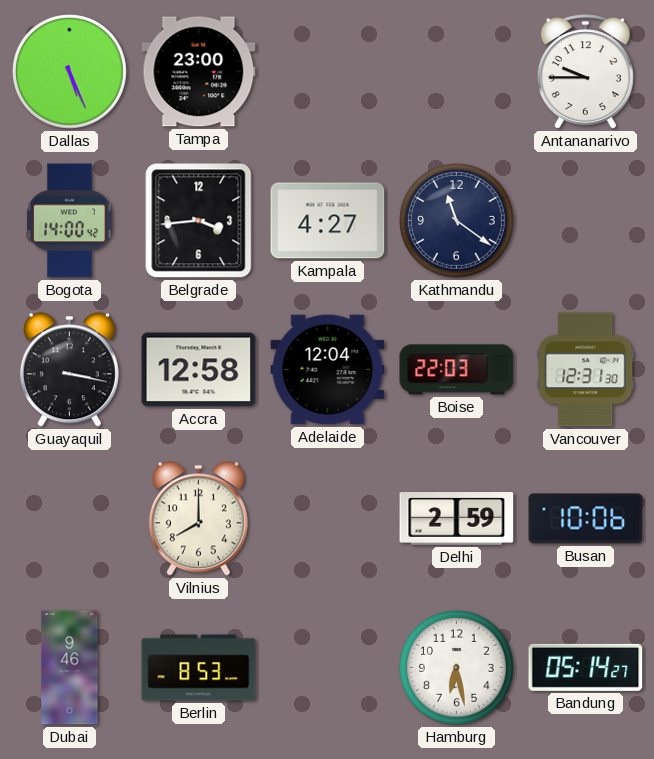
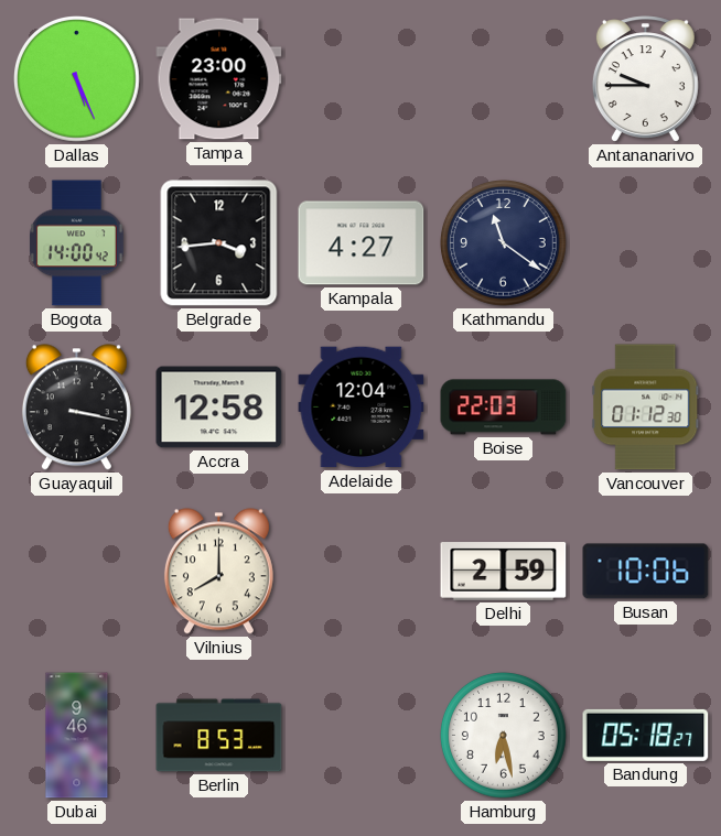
Vancouver: 12:31 -> 01:12
Bandung: 05:14 -> 05:18
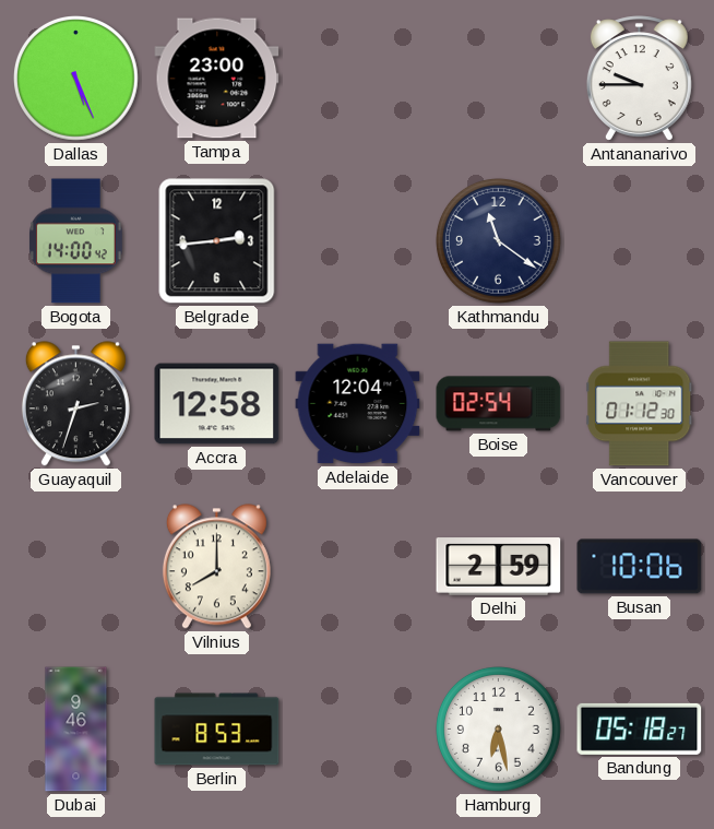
Belgrade: 3:44 -> 2:44
Kampala: 4:27 -> none
Guayaquil: 3:17 -> 2:33
Boise: 22:03 -> 02:54
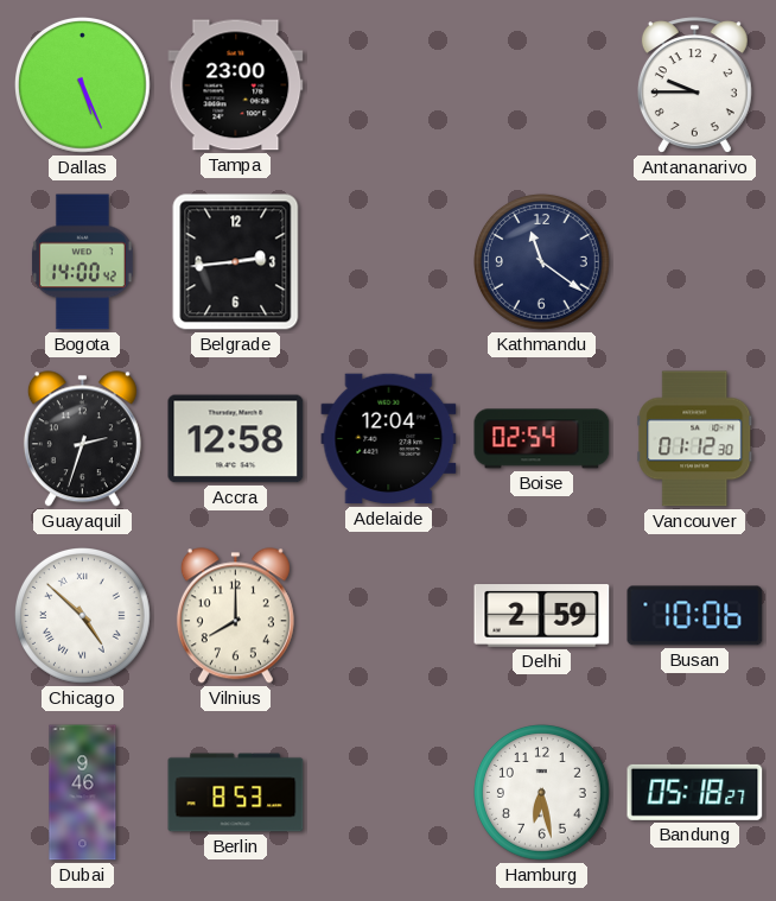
Chicago: none -> 4:52
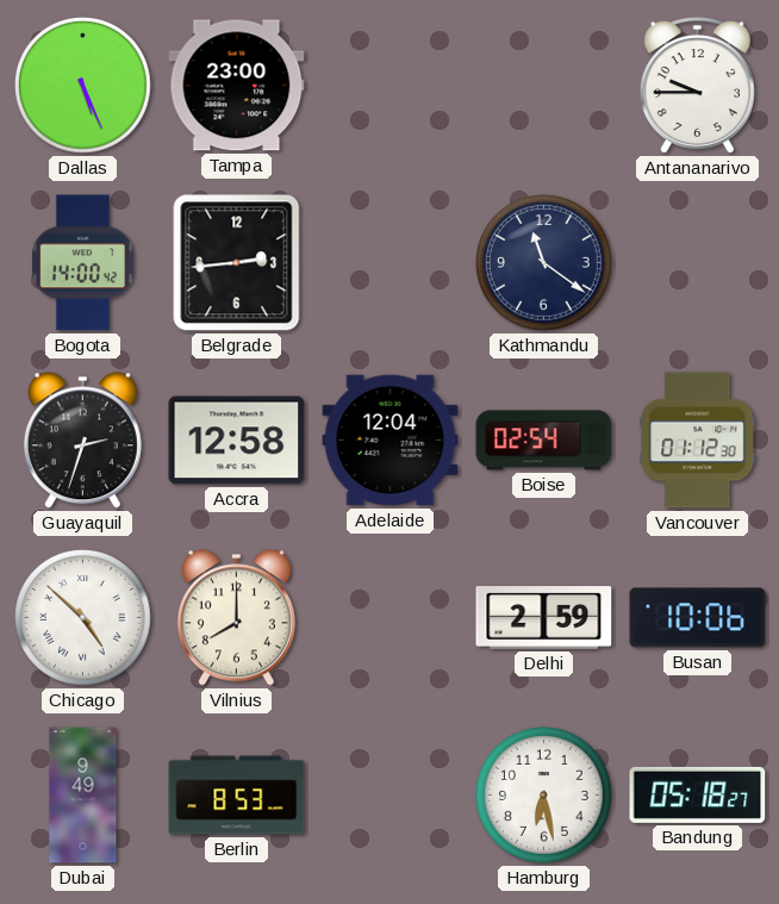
Dubai: 9:46 -> 9:49
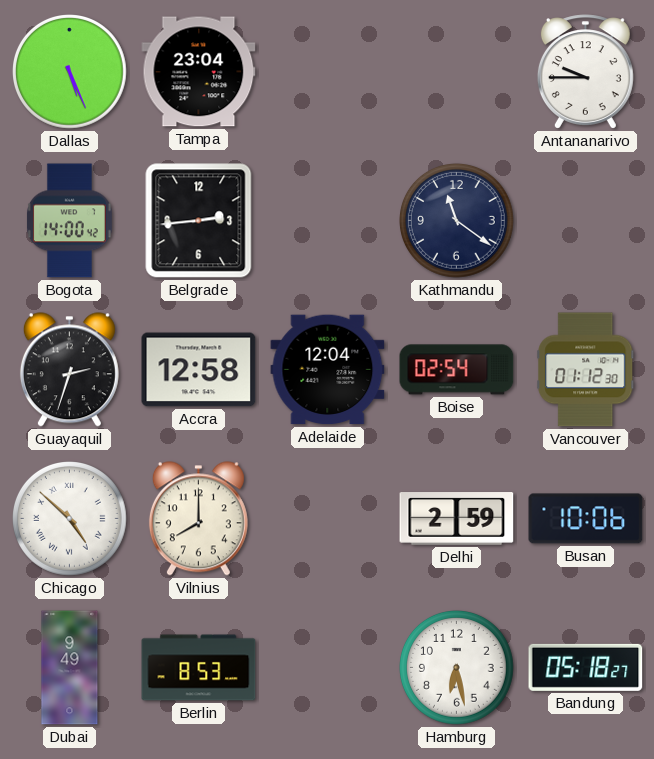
Tampa: 23:00 -> 23:04
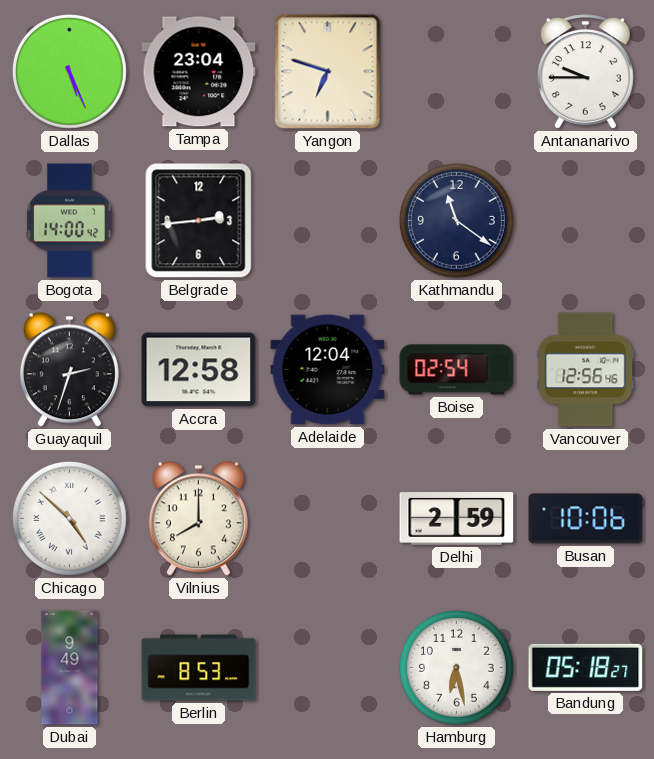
Yangon: none -> 6:48
Vancouver: 01:12 -> 12:56
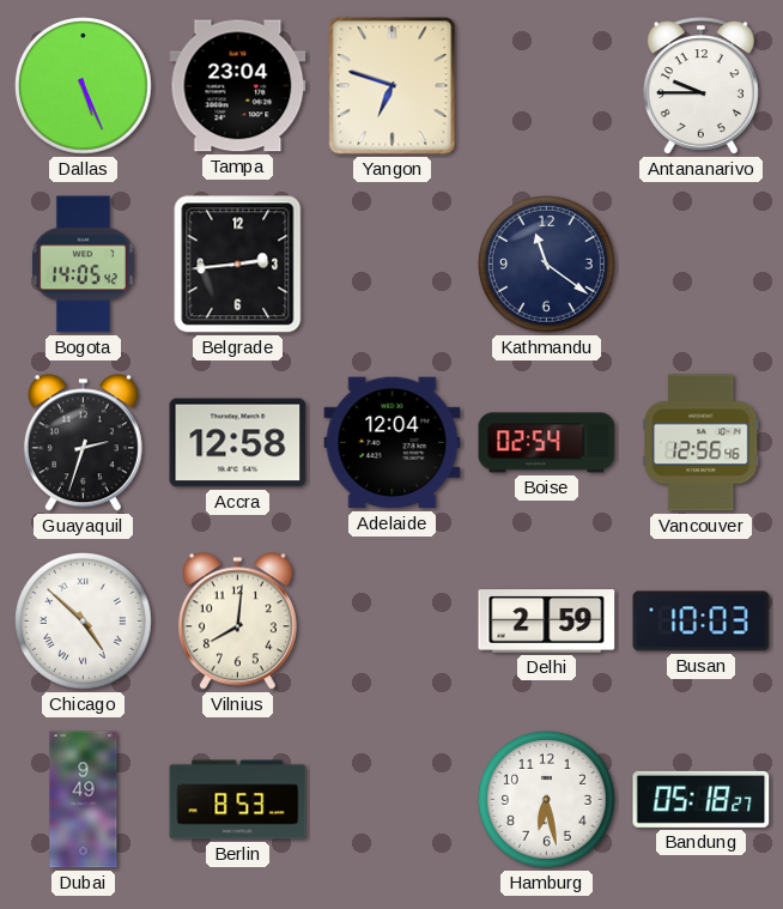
Bogota: 14:00 -> 14:05
Vilnius: 8:00 -> 8:01
Busan: 10:06 -> 10:03
